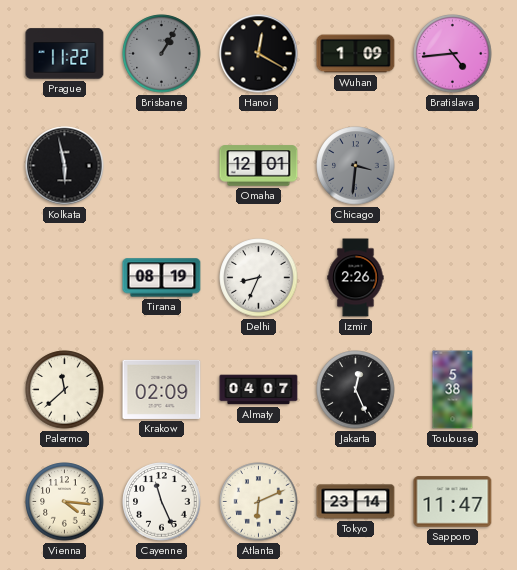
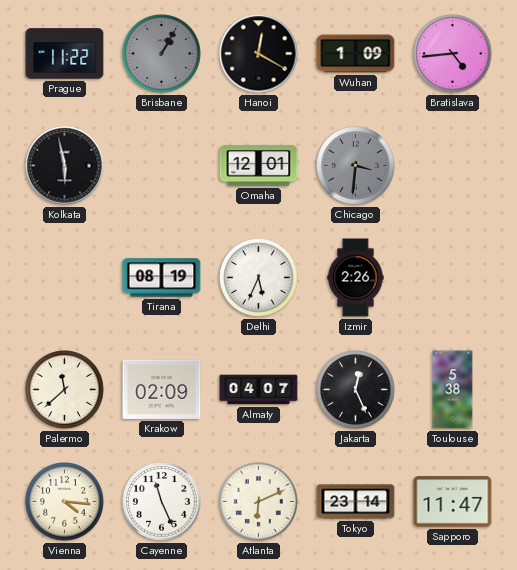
Delhi: 8:34 -> 5:34
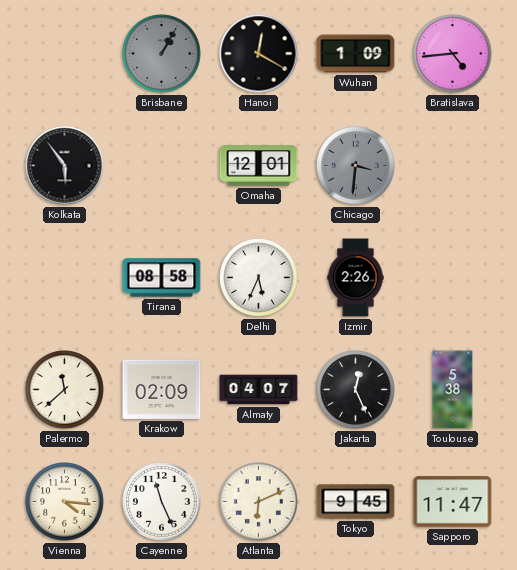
Prague: 11:22 -> none
Kolkata: 5:58 -> 5:54
Tirana: 08:19 -> 08:58
Tokyo: 23:14 -> 9:45
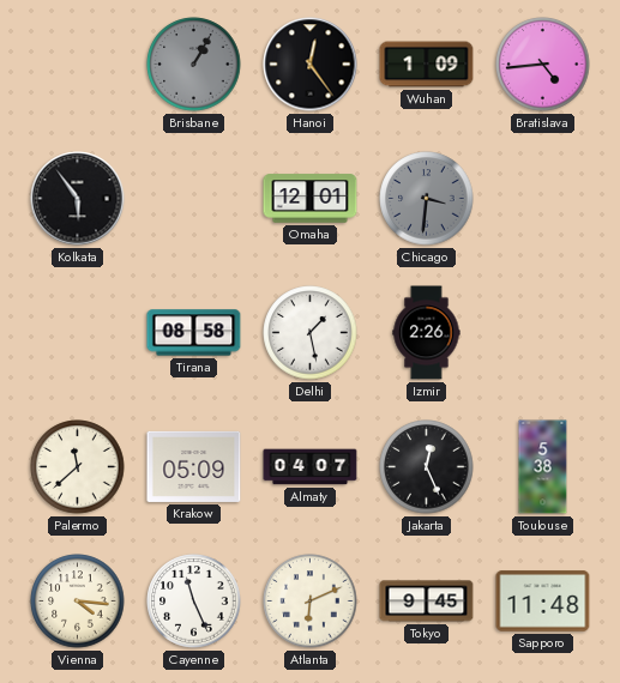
Hanoi: 12:20 -> 12:24
Delhi: 5:34 -> 1:28
Krakow: 02:09 -> 05:09
Sapporo: 11:47 -> 11:48
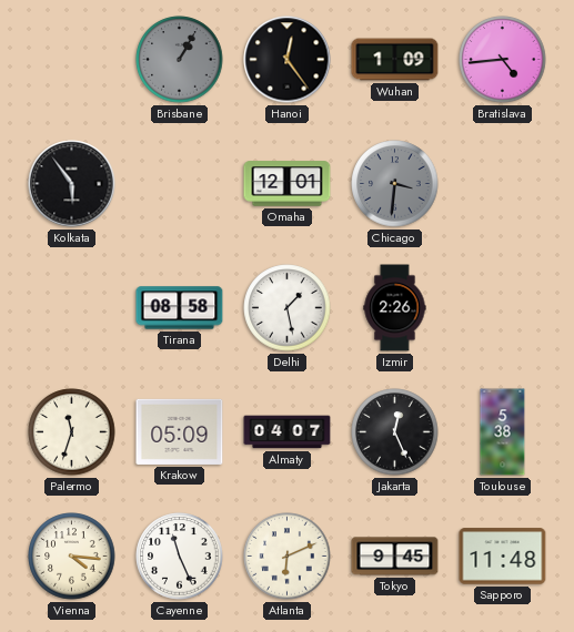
Palermo: 11:38 -> 11:33
